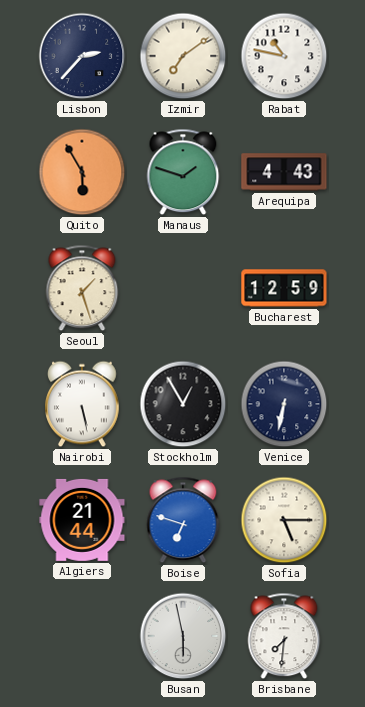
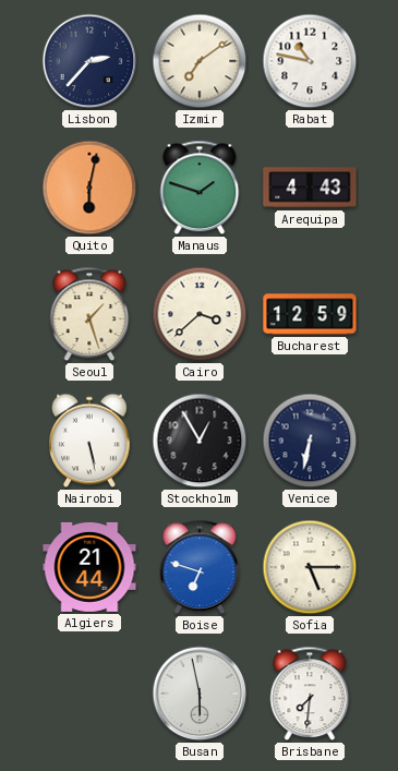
Quito: 5:55 -> 6:02
Cairo: none -> 3:38
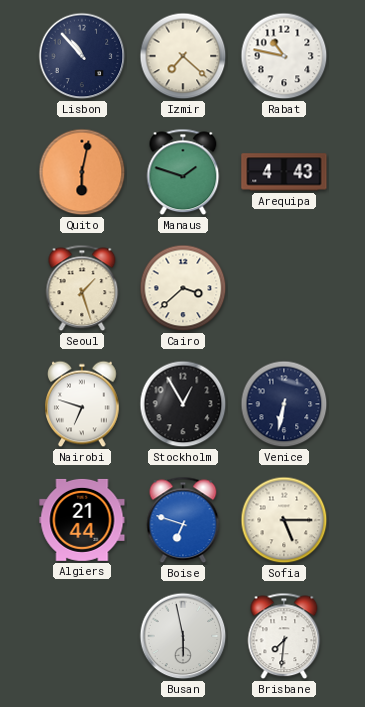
Lisbon: 2:37 -> 10:53
Izmir: 7:09 -> 7:22
Bucharest: 12:59 -> none
Nairobi: 5:28 -> 6:48
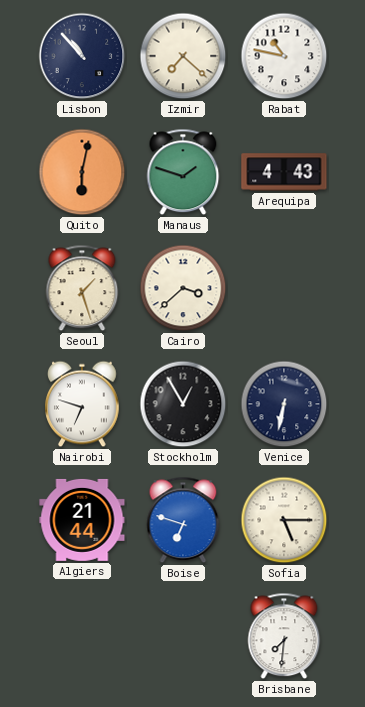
Busan: 5:58 -> none
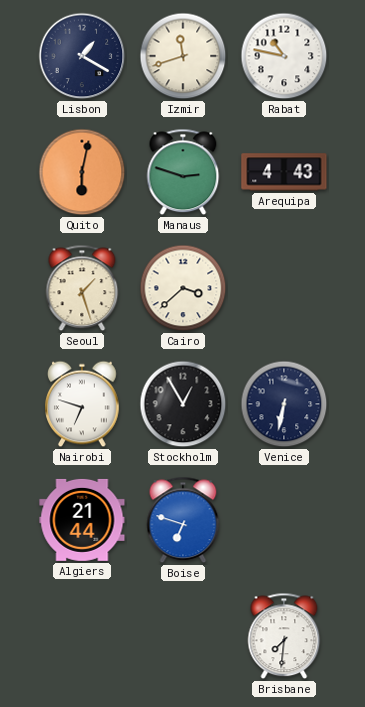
Lisbon: 10:53 -> 1:20
Izmir: 7:22 -> 11:42
Manaus: 1:48 -> 2:48
Sofia: 5:15 -> none
